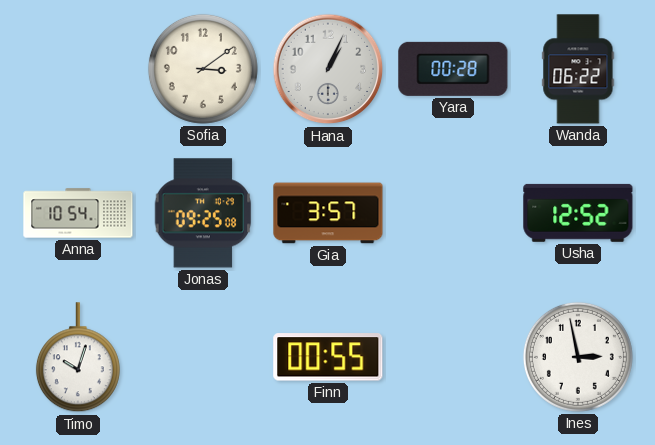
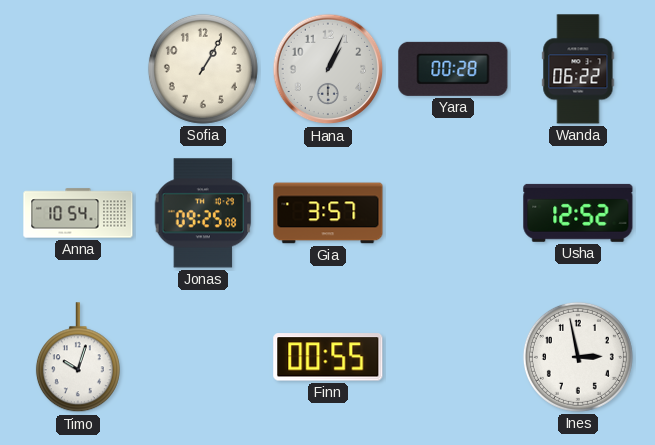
Sofia: 3:09 -> 1:05
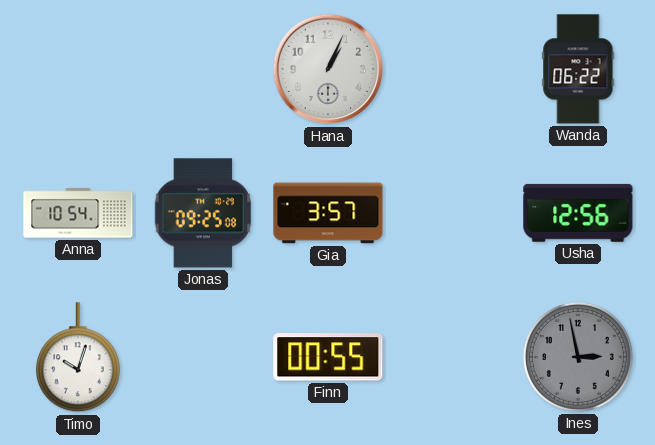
Sofia: 1:05 -> none
Yara: 00:28 -> none
Usha: 12:52 -> 12:56
Ines dial: white -> grey
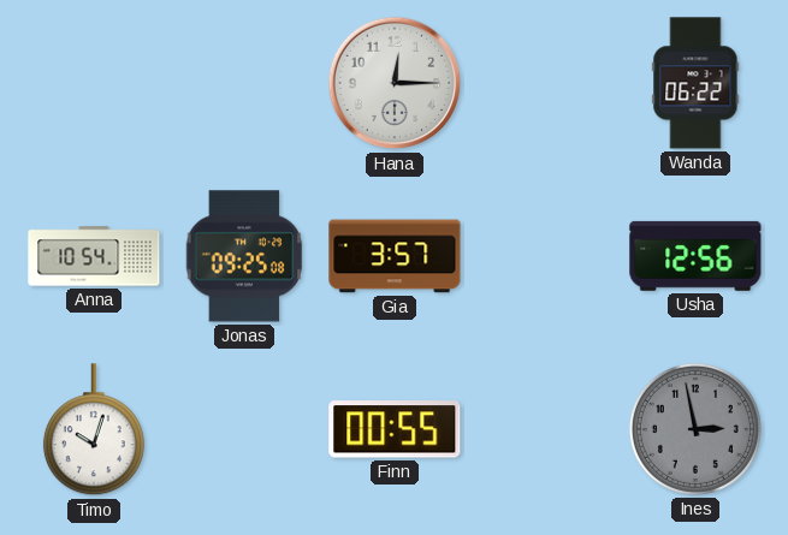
Hana: 1:04 -> 12:15
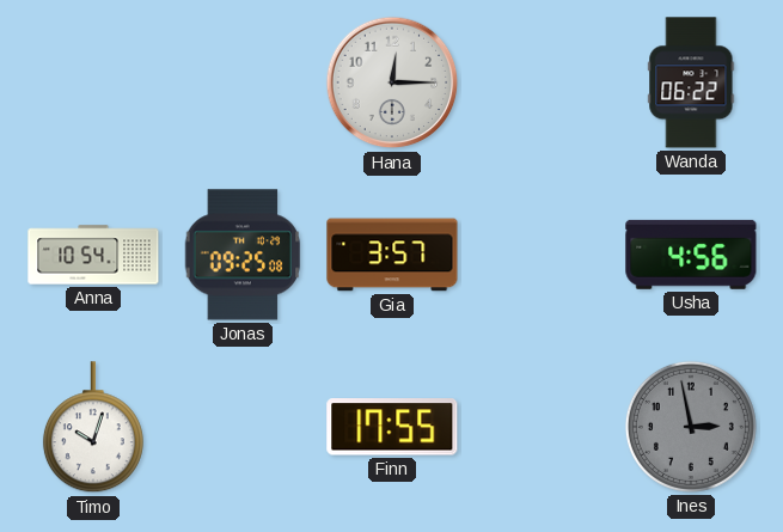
Usha: 12:56 -> 4:56
Finn: 00:55 -> 17:55
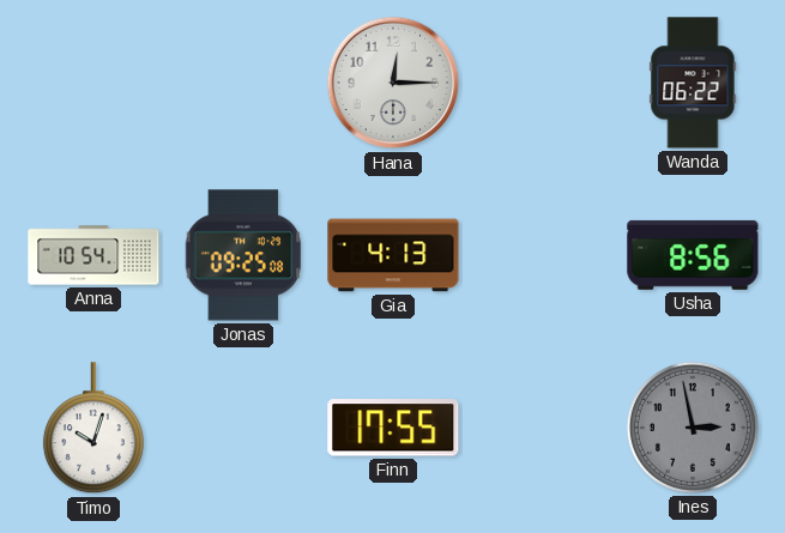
Gia: 3:57 -> 4:13
Usha: 4:56 -> 8:56
